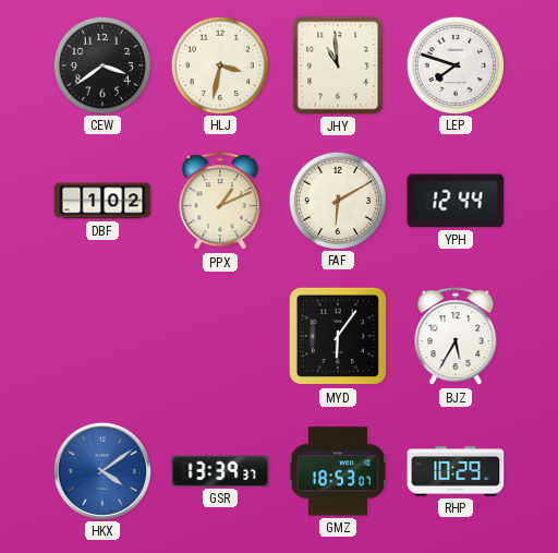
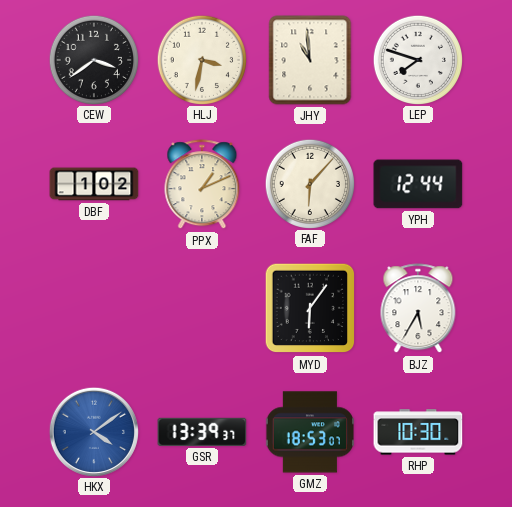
FAF: 6:10 -> 6:07
RHP: 10:29 -> 10:30
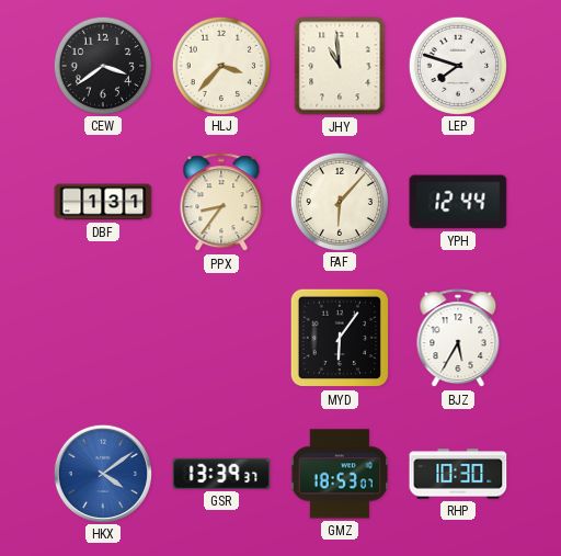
HLJ: 3:32 -> 3:37
DBF: 1:02 -> 1:31
PPX: 1:11 -> 8:36
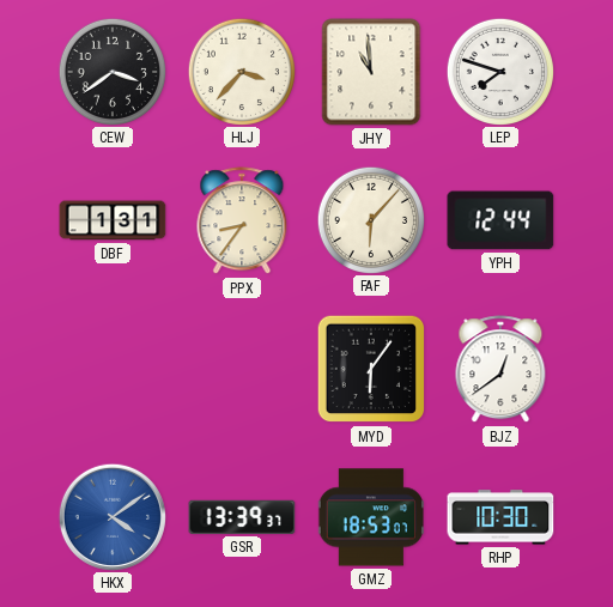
BJZ: 5:35 -> 12:39
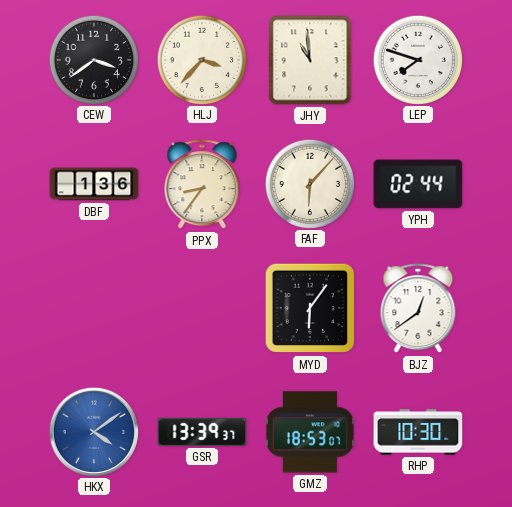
DBF: 1:31 -> 1:36
YPH: 12:44 -> 02:44
